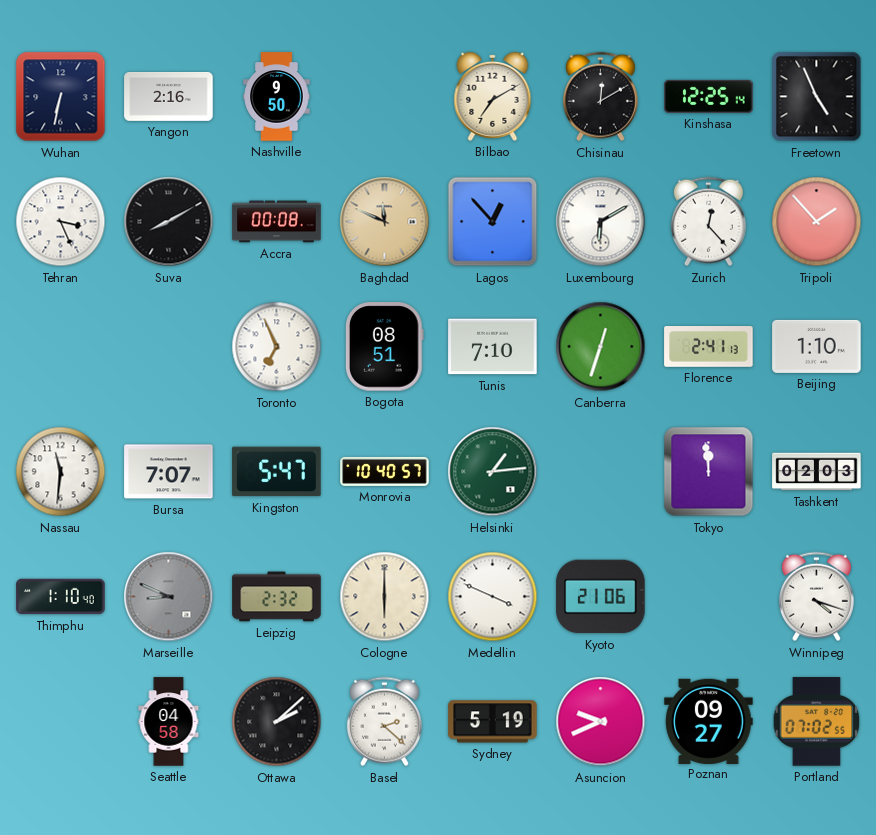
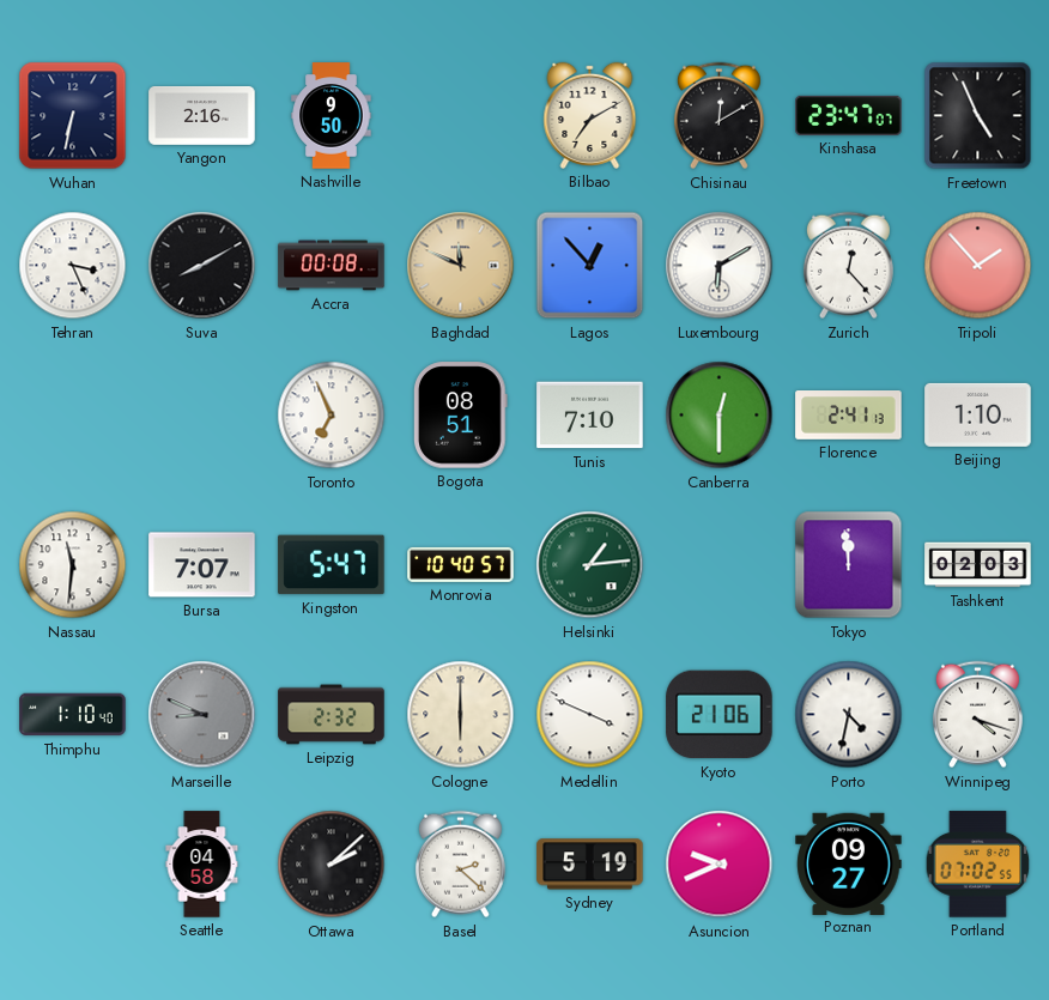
Kinshasa: 12:25 -> 23:47
Canberra: 12:33 -> 12:30
Porto: none -> 4:32
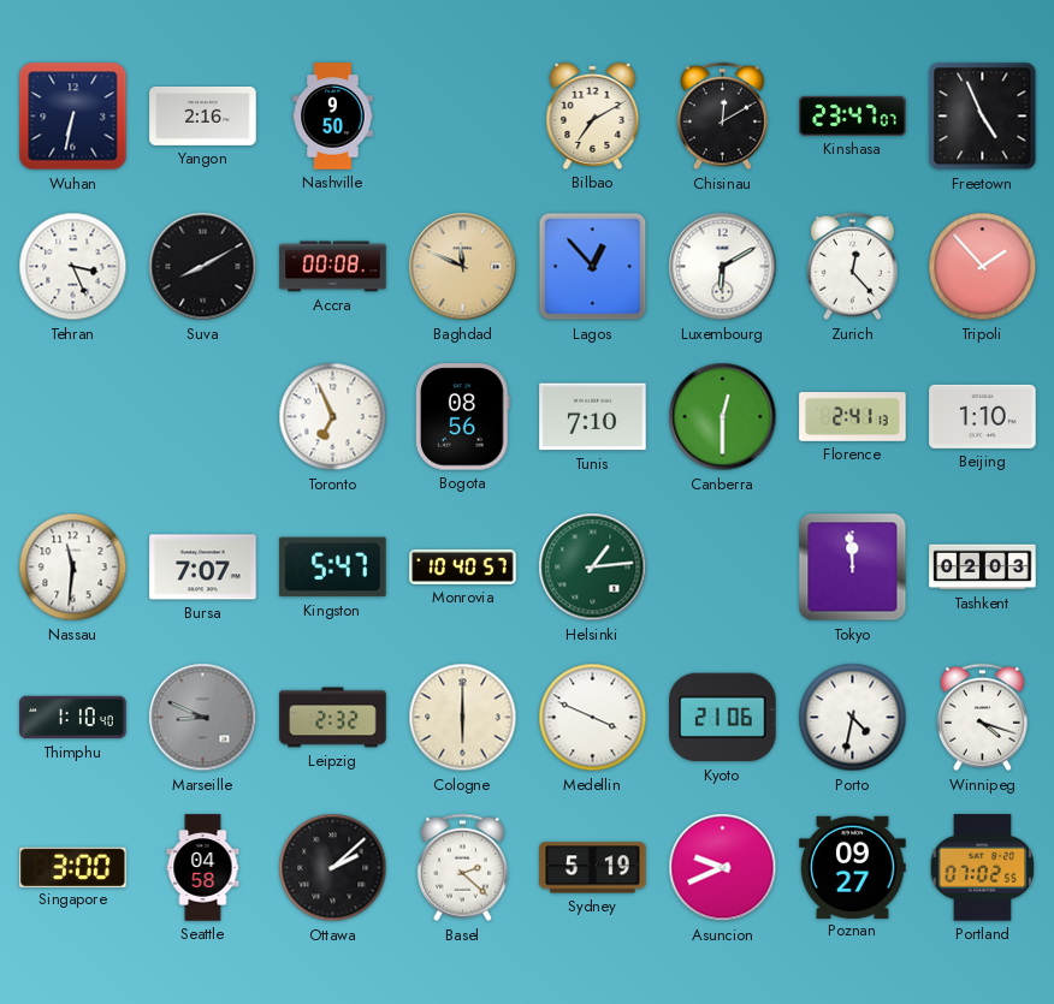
Bogota: 08:51 -> 08:56
Singapore: none -> 3:00
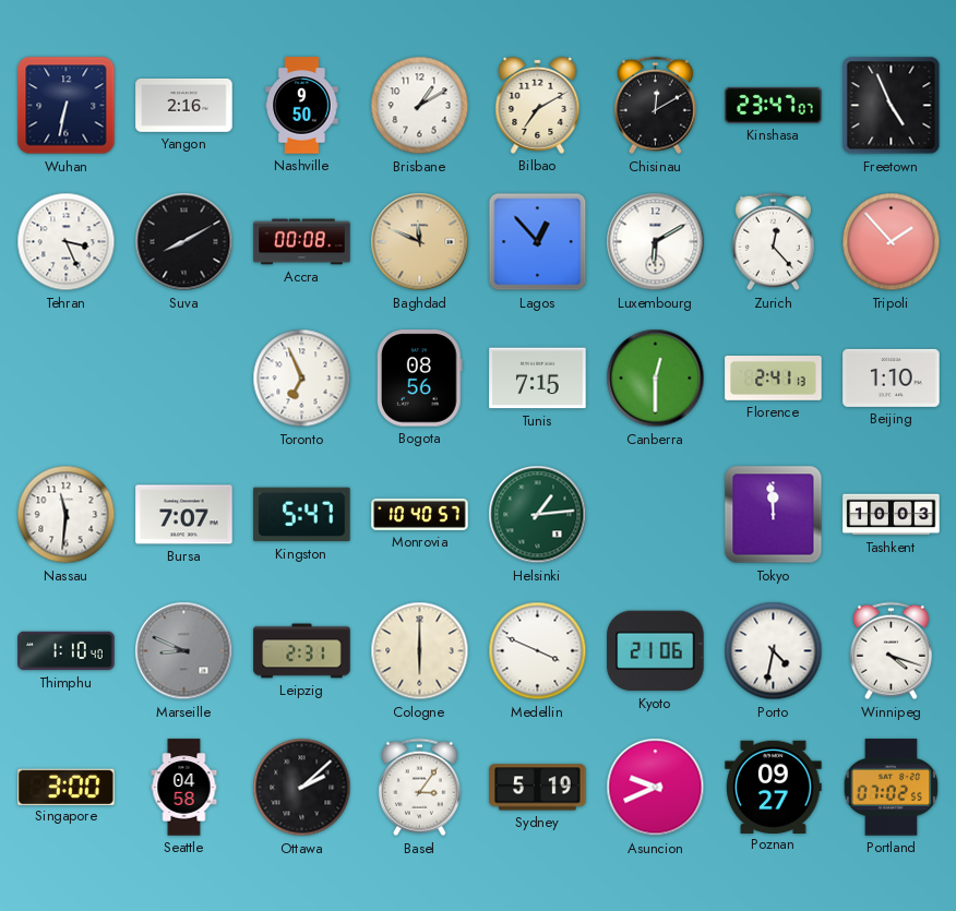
Brisbane: none -> 1:10
Tunis: 7:10 -> 7:15
Tashkent: 02:03 -> 10:03
Leipzig: 2:32 -> 2:31
Basel: 2:22 -> 3:06
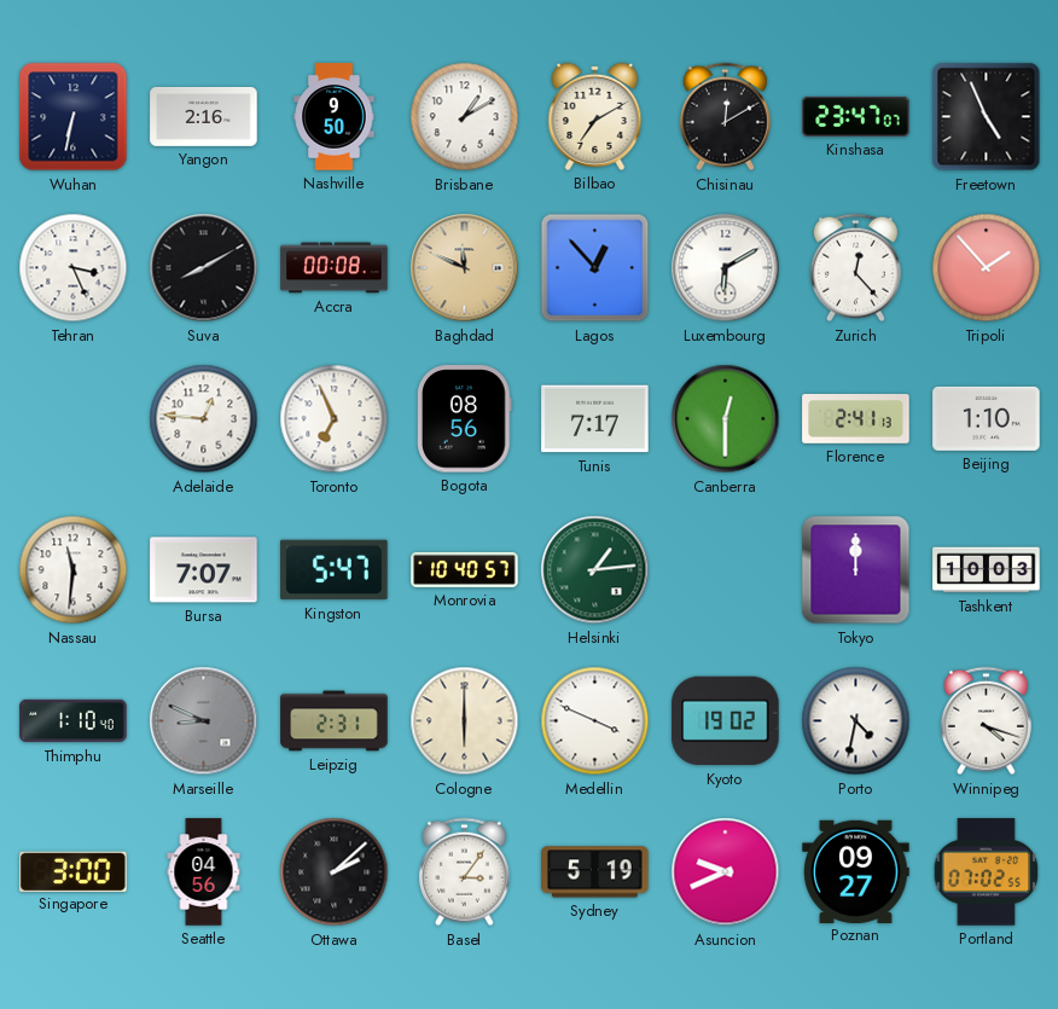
Adelaide: none -> 12:46
Tunis: 7:15 -> 7:17
Tokyo: 11:59 -> 12:00
Kyoto: 21:06 -> 19:02
Seattle: 04:58 -> 04:56
